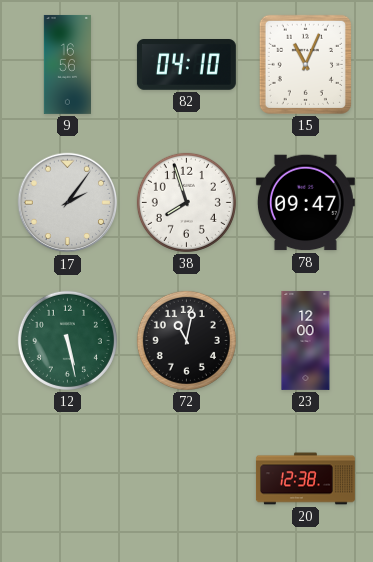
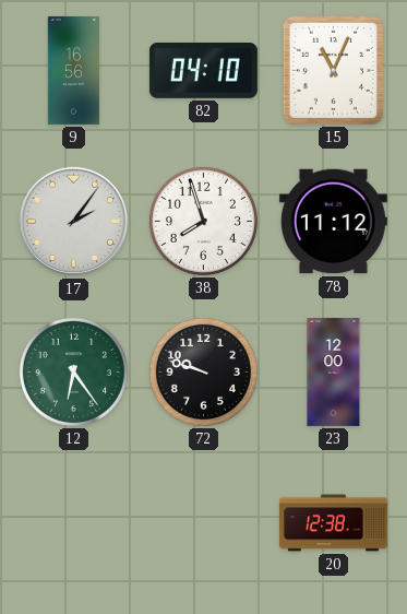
78: 09:47 -> 11:12
12: 5:28 -> 6:24
72: 11:02 -> 9:48
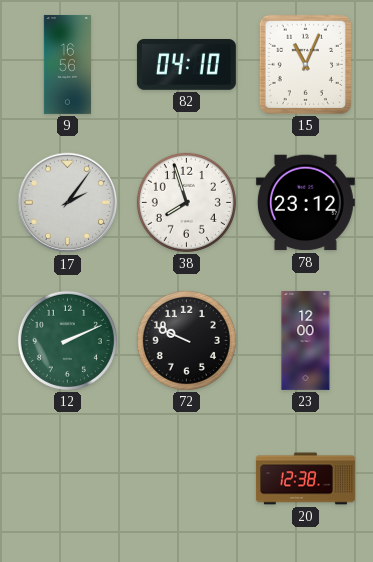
78: 11:12 -> 23:12
12: 6:24 -> 2:11
72: 9:48 -> 9:49
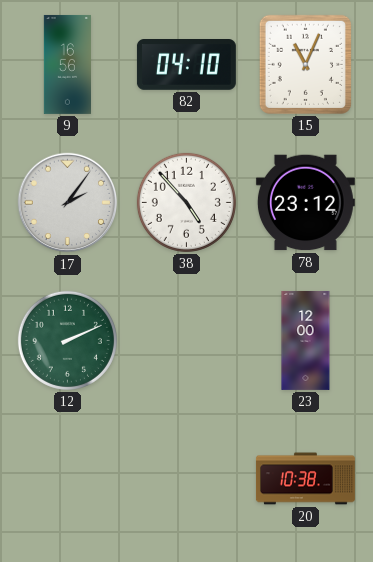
38: 7:57 -> 4:53
72: 9:49 -> none
20: 12:38 -> 10:38
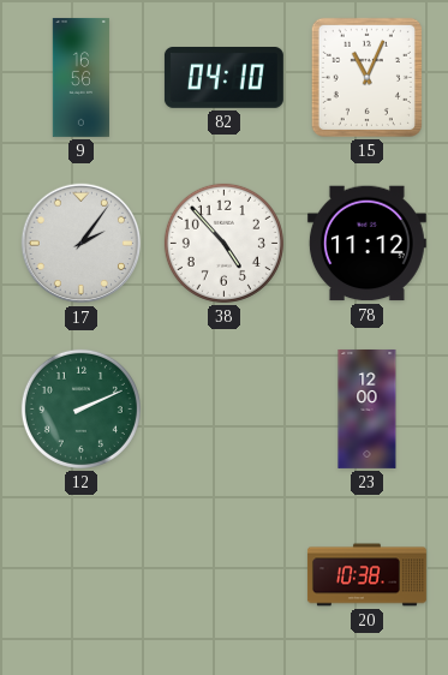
78: 23:12 -> 11:12
